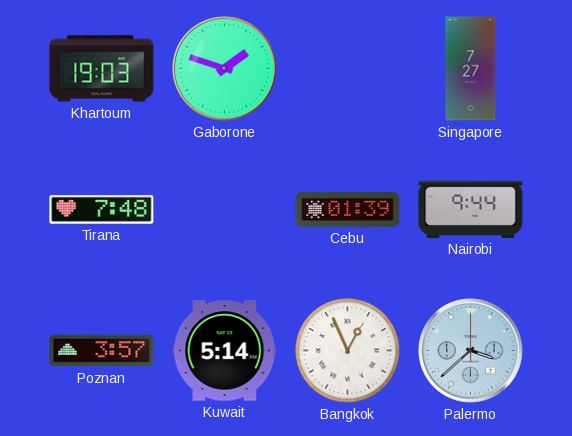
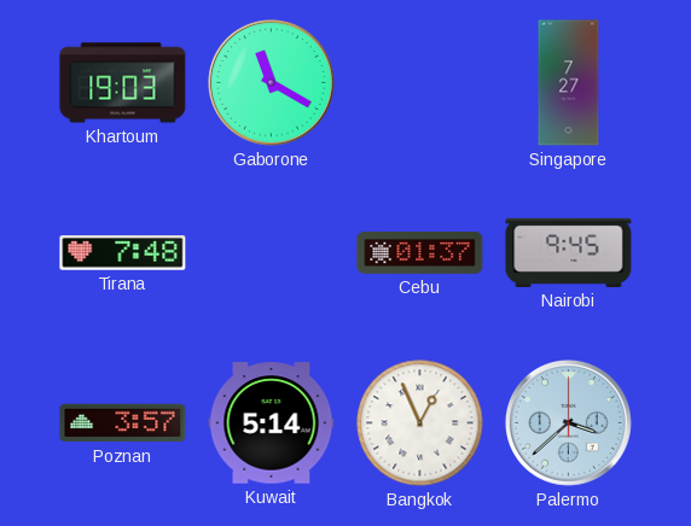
Gaborone: 1:48 -> 11:20
Cebu: 01:39 -> 01:37
Nairobi: 9:44 -> 9:45
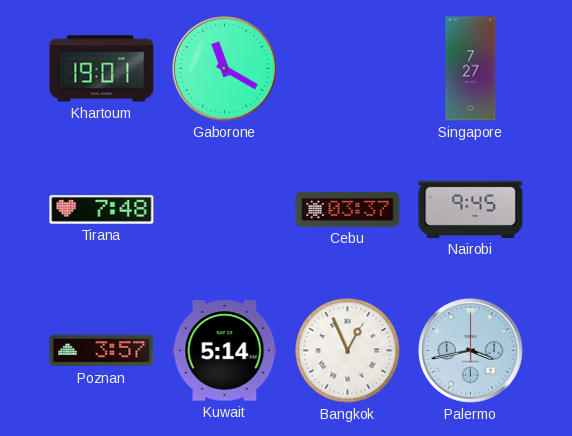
Khartoum: 19:03 -> 19:01
Cebu: 01:37 -> 03:37
Palermo: 3:38 -> 3:43
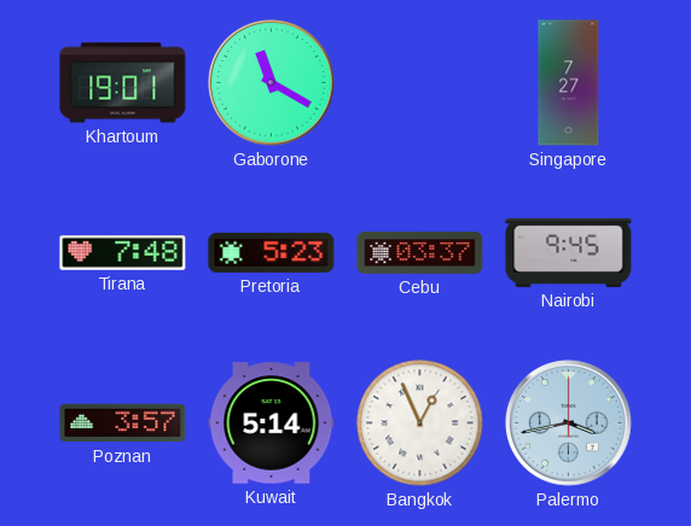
Pretoria: none -> 5:23
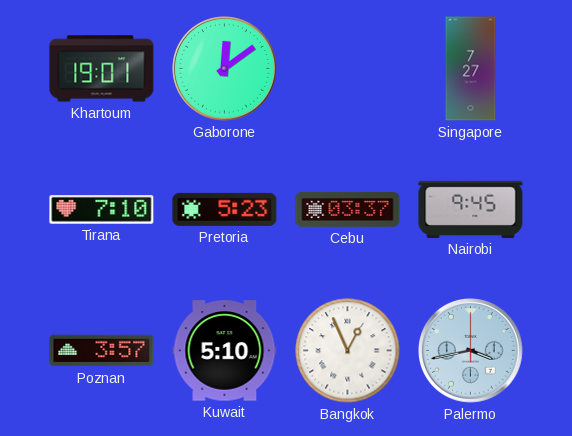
Gaborone: 11:20 -> 12:09
Tirana: 7:48 -> 7:10
Kuwait: 5:14 -> 5:10
